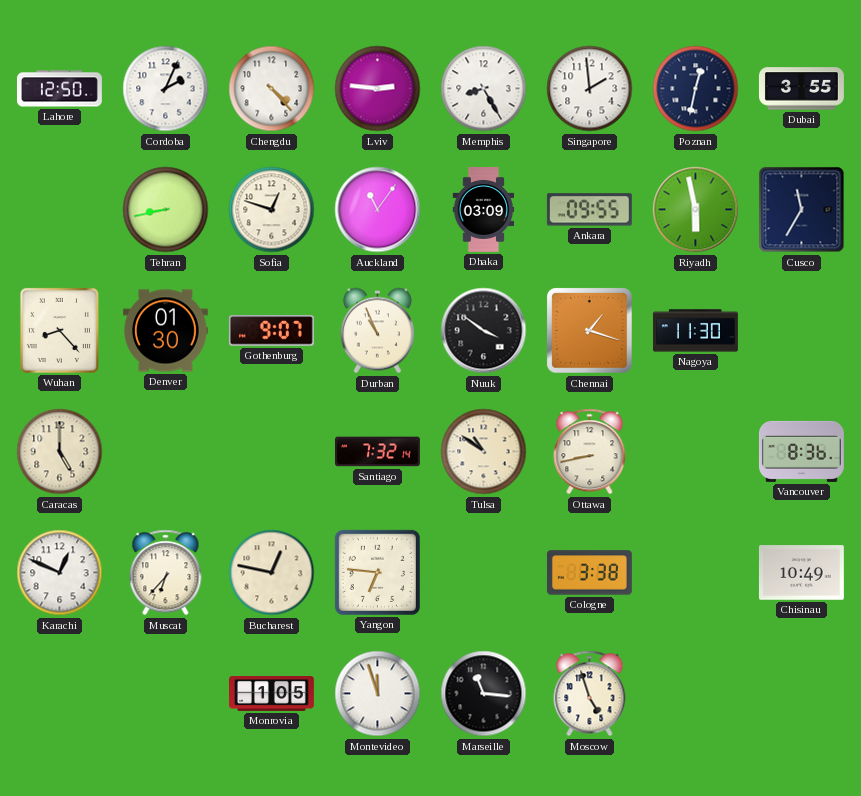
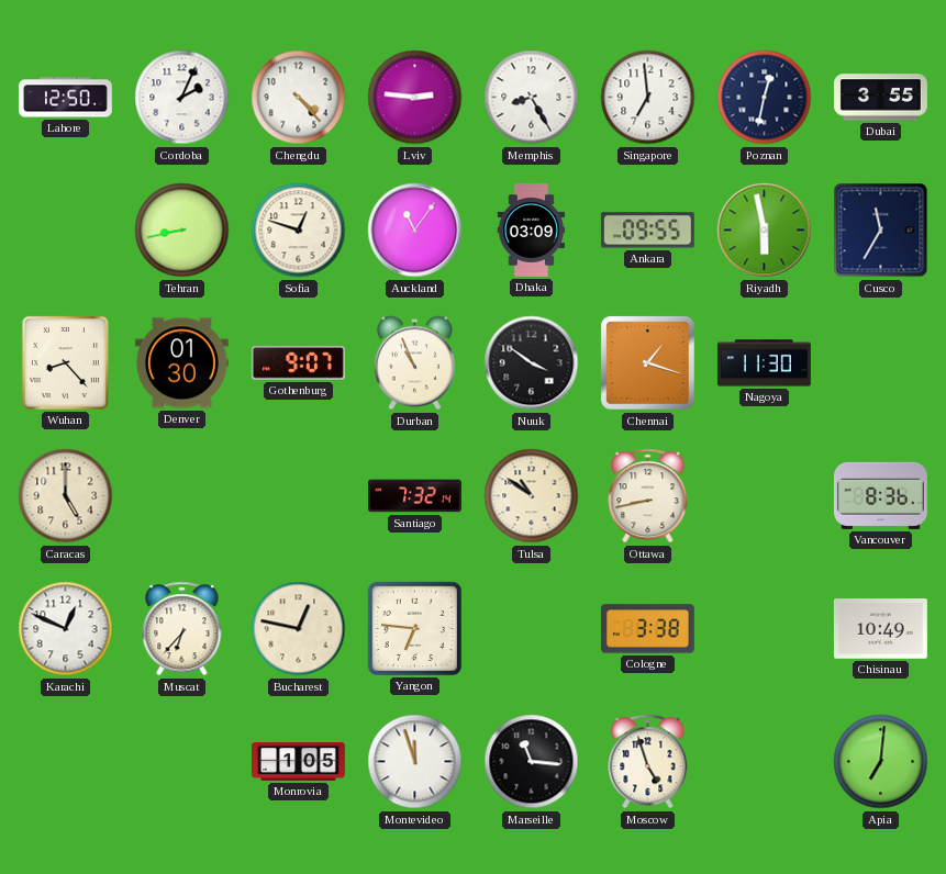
Singapore: 1:59 -> 6:59
Apia: none -> 7:01
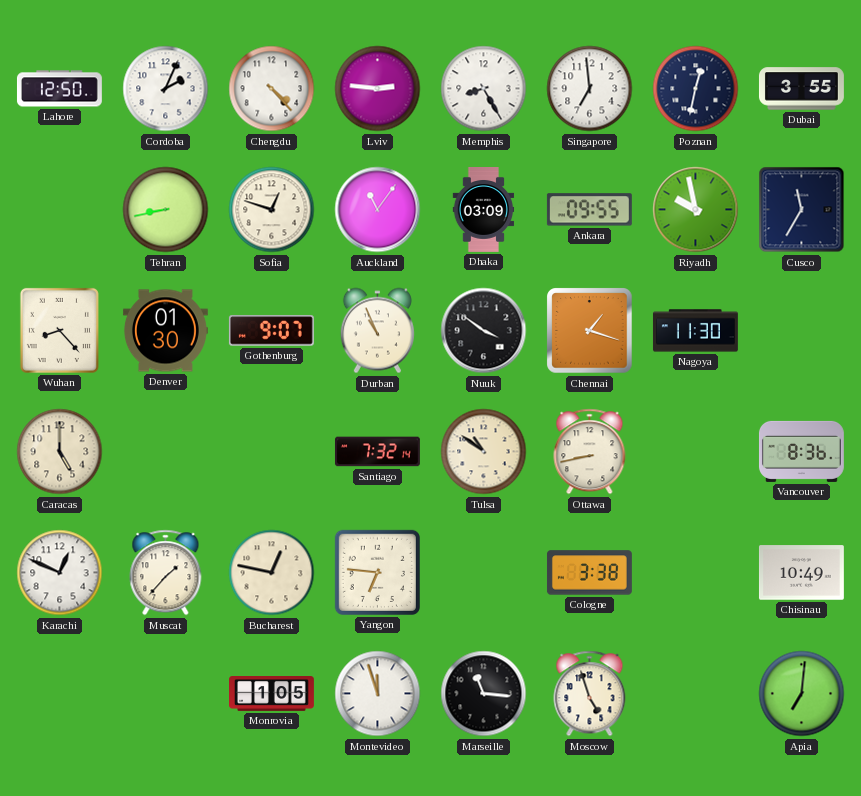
Riyadh: 5:58 -> 9:58
Muscat: 6:37 -> 1:37
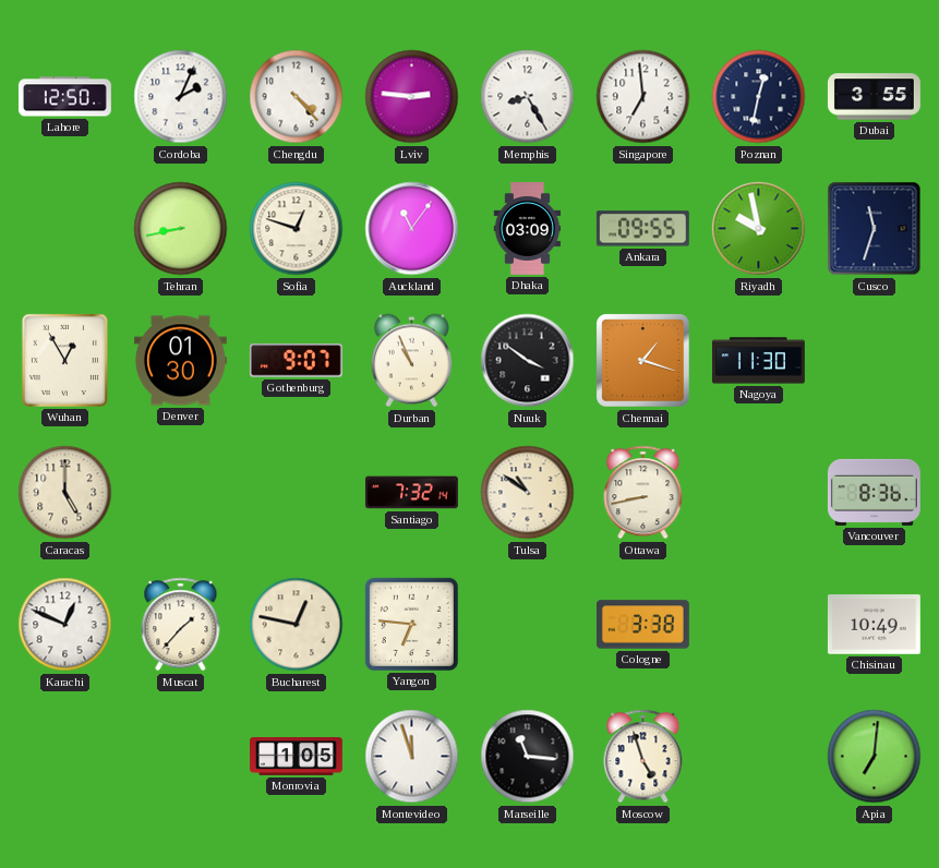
Cusco: 11:35 -> 11:33
Wuhan: 8:23 -> 12:55
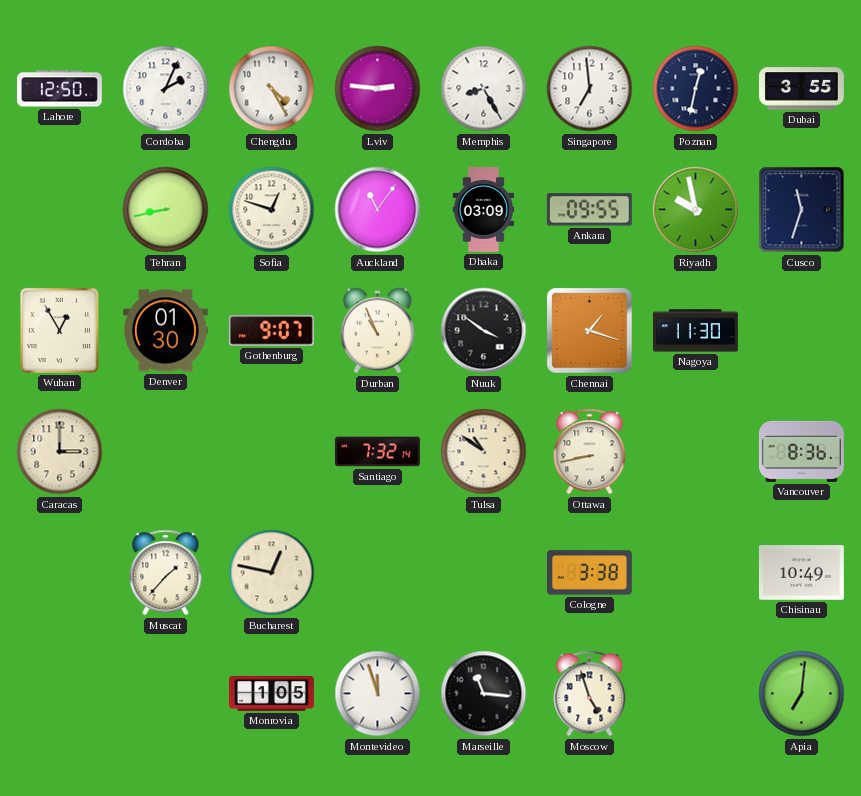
Chengdu: 4:23 -> 4:25
Caracas: 5:00 -> 3:00
Karachi: 12:49 -> none
Yangon: 6:46 -> none
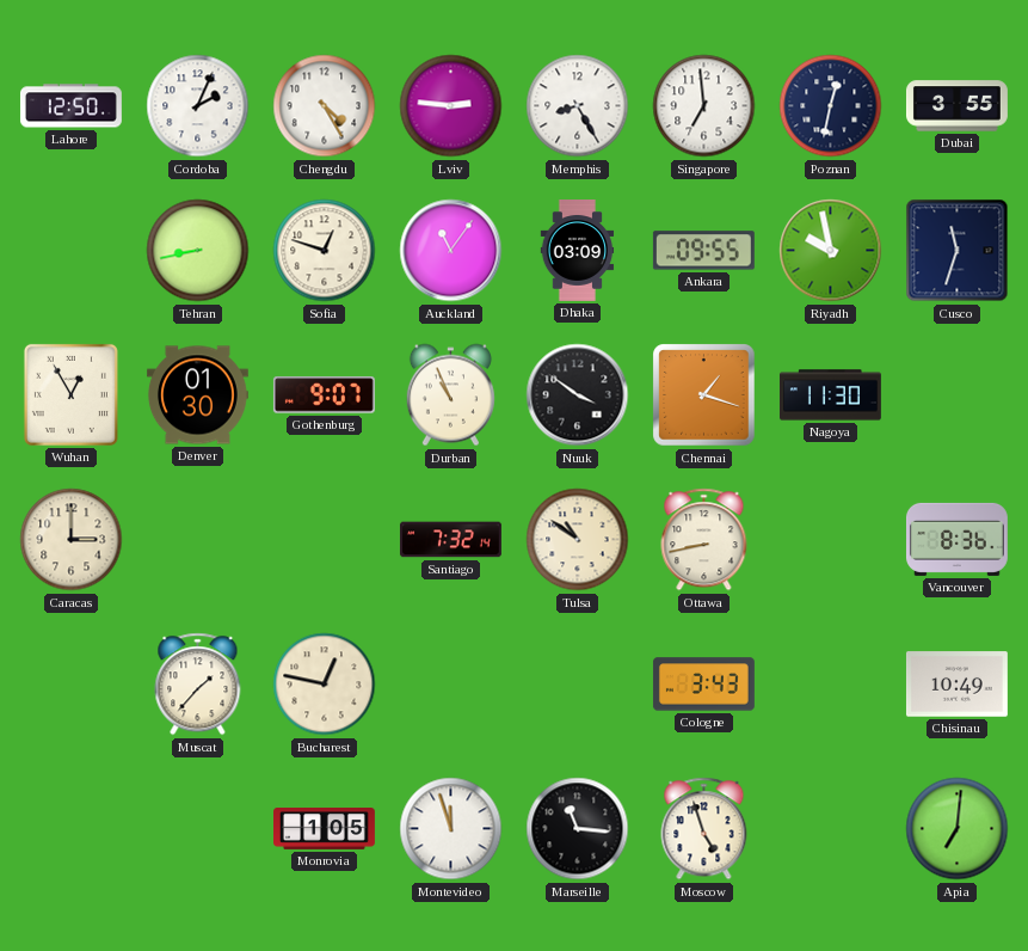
Cologne: 3:38 -> 3:43
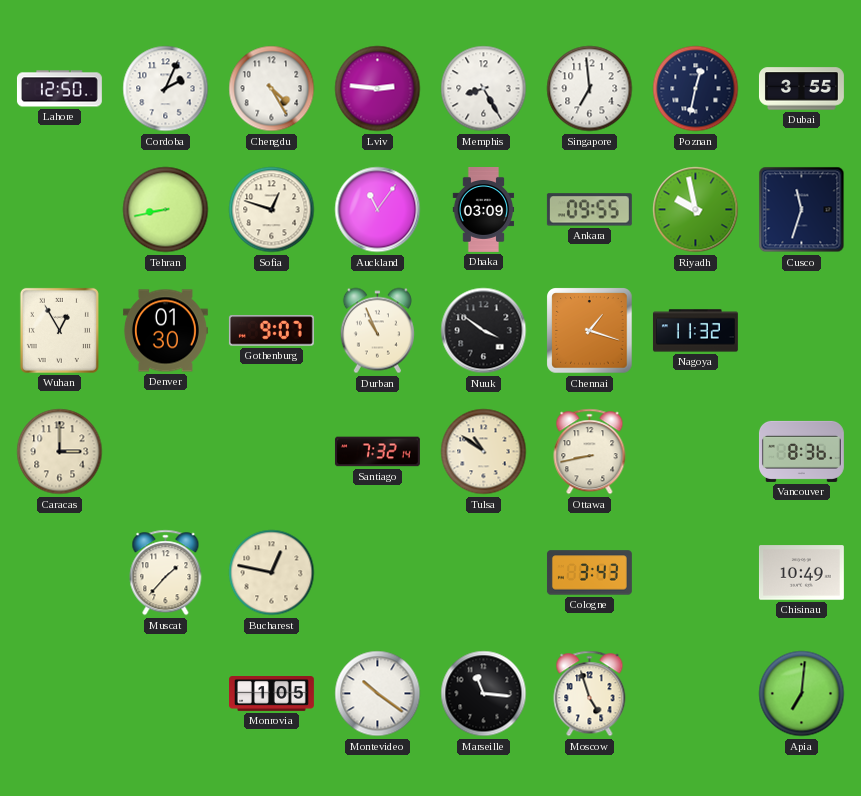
Nagoya: 11:30 -> 11:32
Montevideo: 11:57 -> 10:21
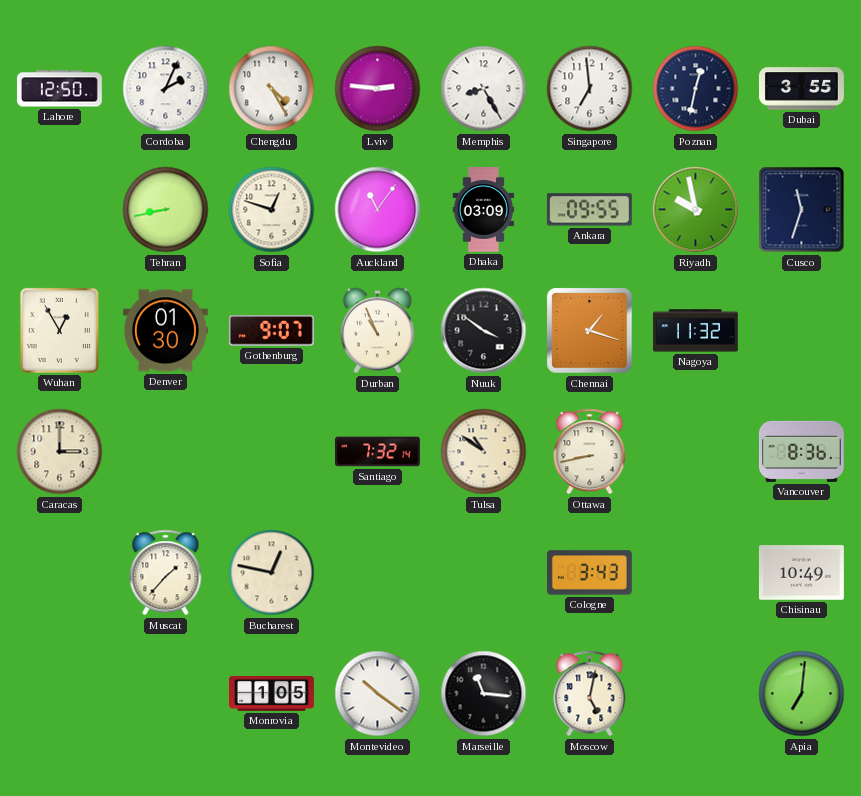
Moscow: 4:57 -> 5:02
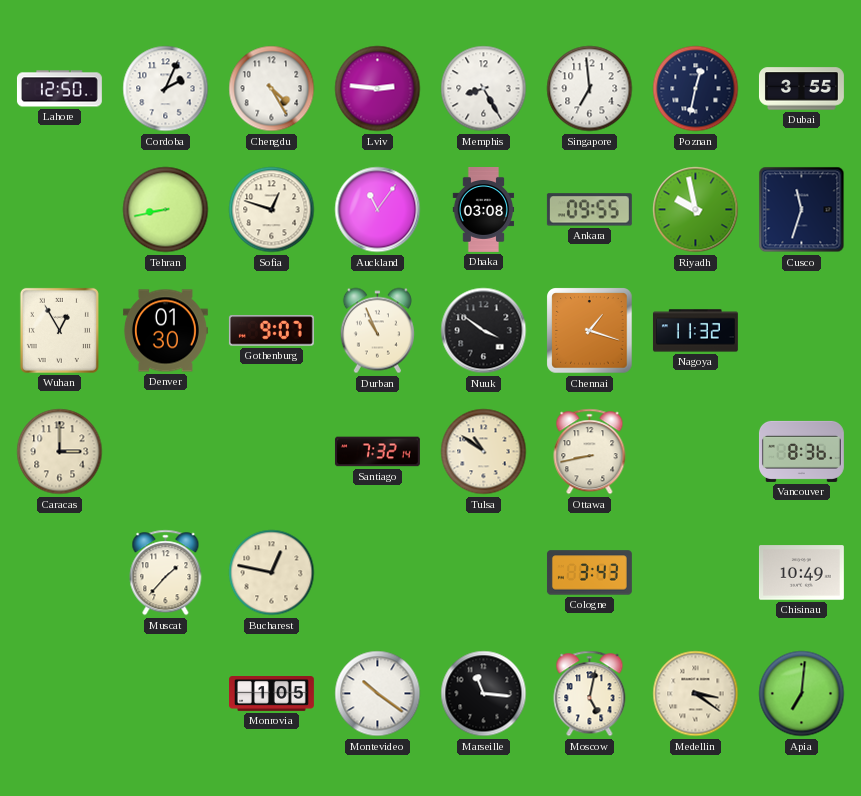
Dhaka: 03:09 -> 03:08
Medellin: none -> 3:21
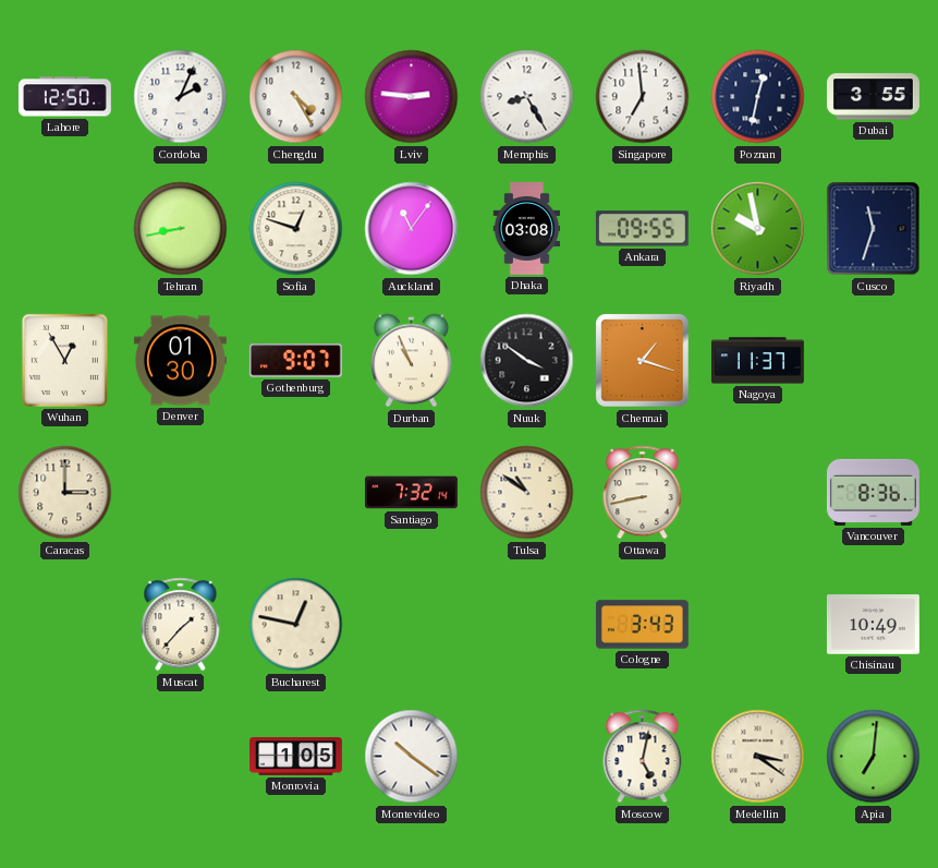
Nagoya: 11:32 -> 11:37
Marseille: 11:16 -> none
